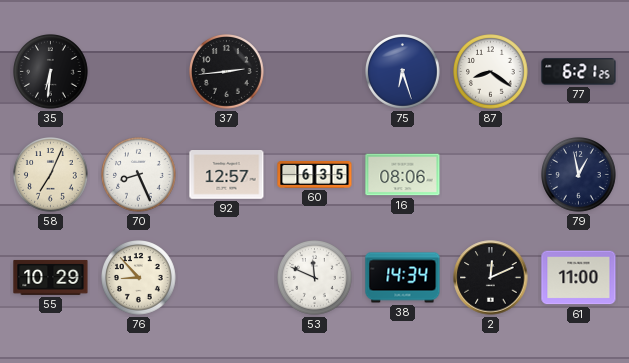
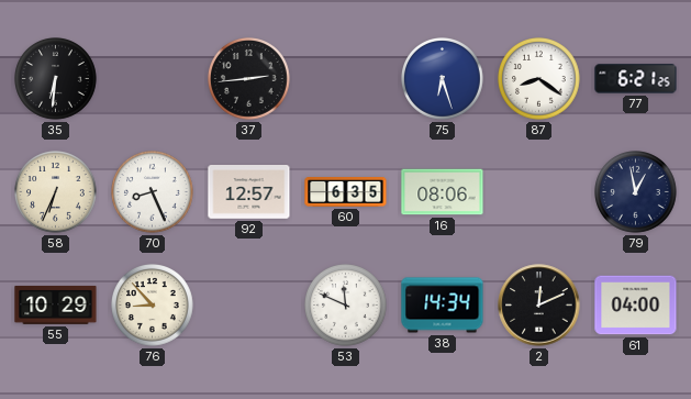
58: 7:04 -> 6:34
61: 11:00 -> 04:00
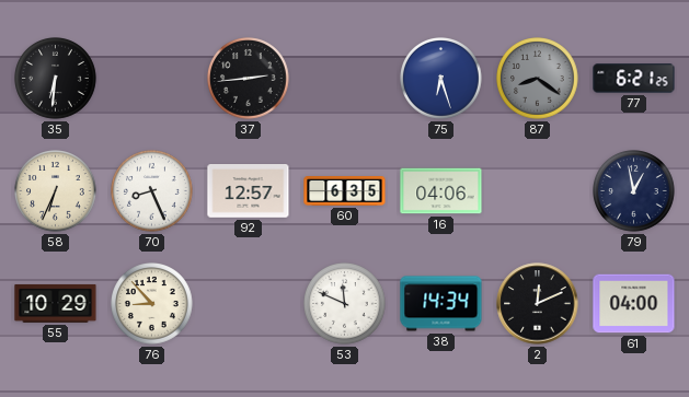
87 dial: white -> grey
16: 08:06 -> 04:06
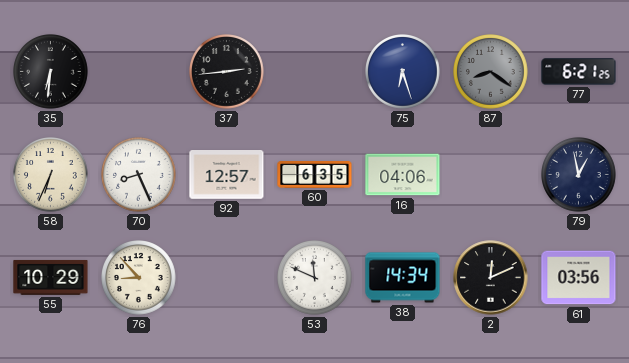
61: 04:00 -> 03:56
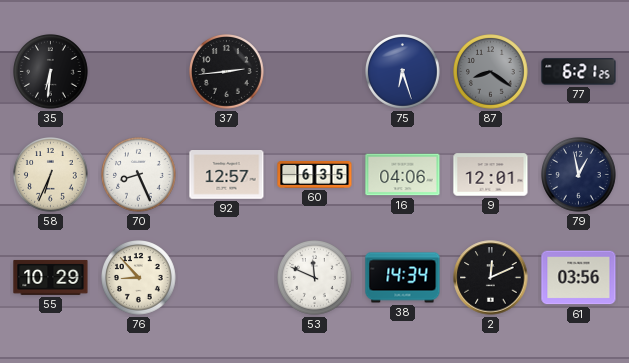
9: none -> 12:01
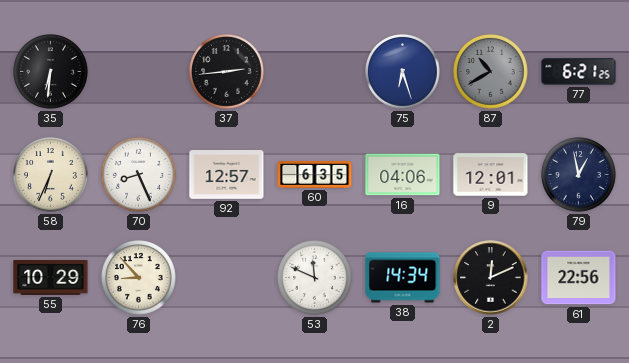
87: 8:21 -> 10:40
61: 03:56 -> 22:56
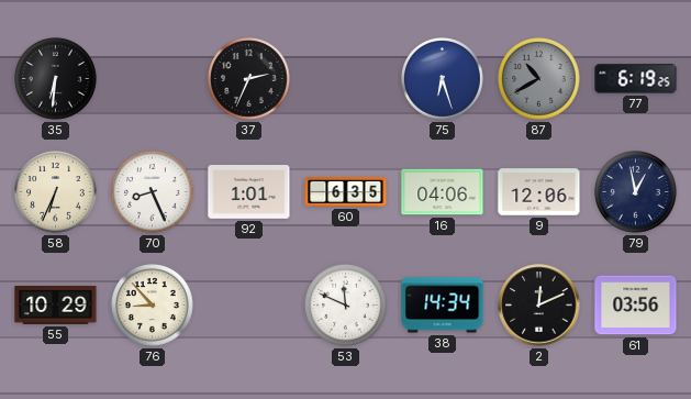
37: 2:44 -> 2:34
77: 6:21 -> 6:19
92: 12:57 -> 1:01
9: 12:01 -> 12:06
61: 22:56 -> 03:56
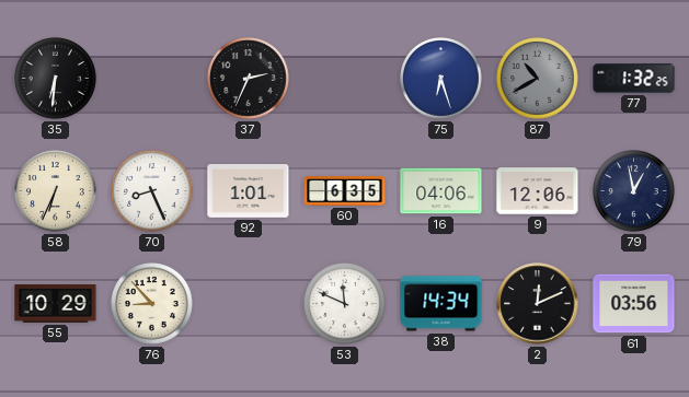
77: 6:19 -> 1:32
